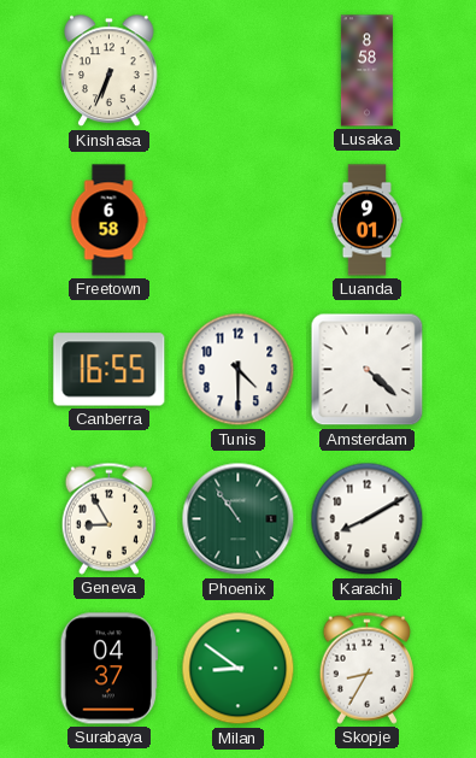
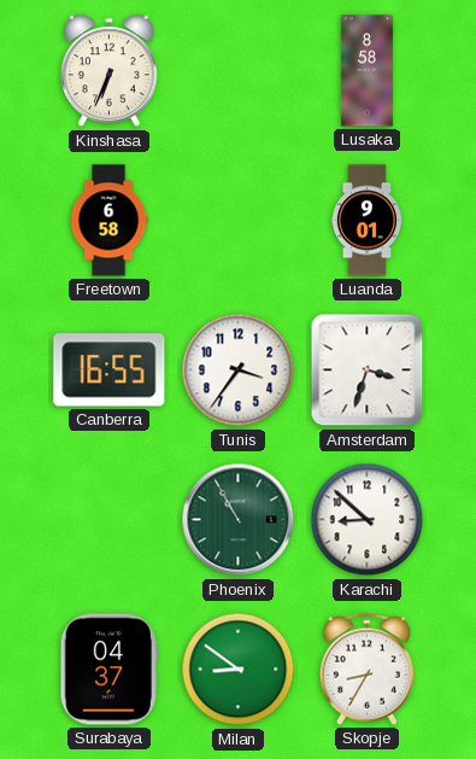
Tunis: 4:30 -> 3:36
Amsterdam: 4:22 -> 3:33
Geneva: 8:55 -> none
Phoenix: 10:54 -> 10:55
Karachi: 8:10 -> 8:52
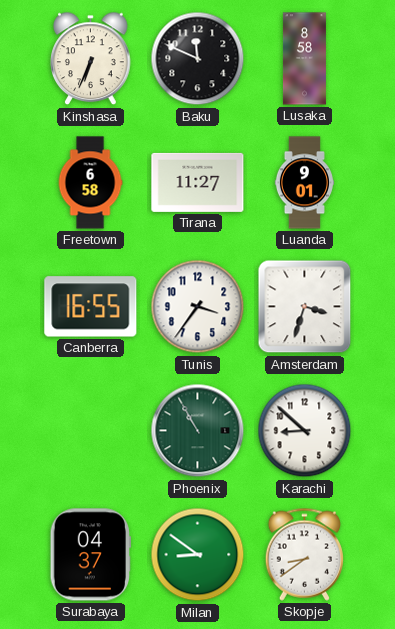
Baku: none -> 11:49
Tirana: none -> 11:27
Skopje: 8:35 -> 8:39
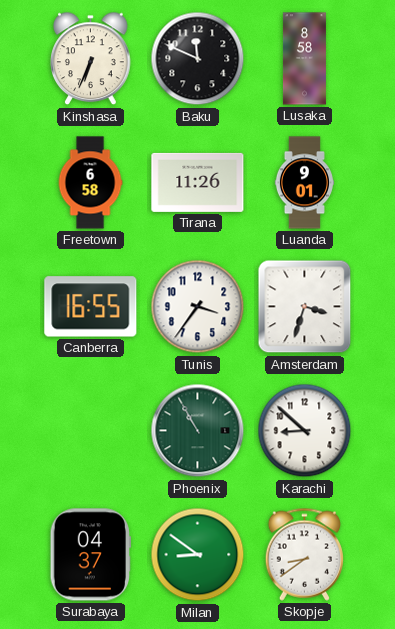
Tirana: 11:27 -> 11:26
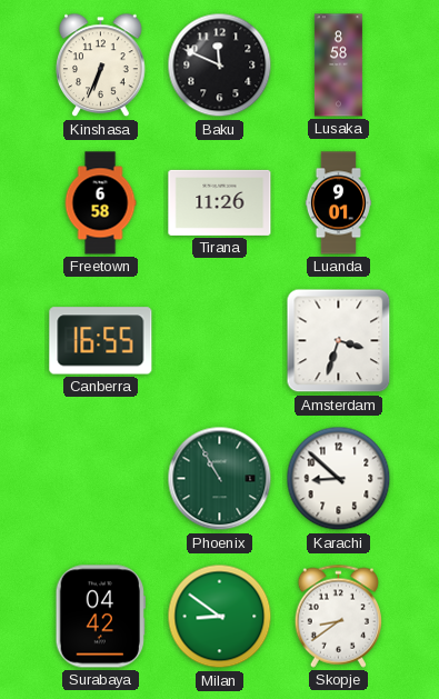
Tunis: 3:36 -> none
Surabaya: 04:37 -> 04:42
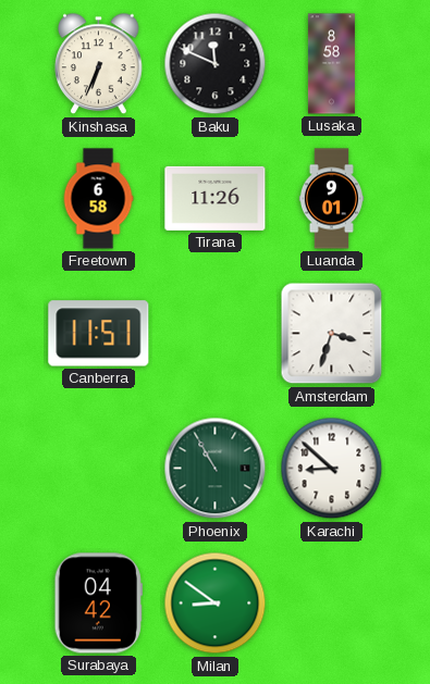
Canberra: 16:55 -> 11:51
Skopje: 8:39 -> none
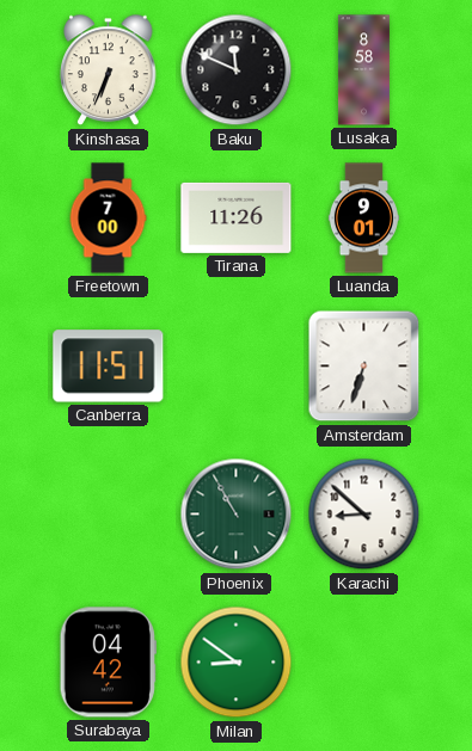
Freetown: 6:58 -> 7:00
Amsterdam: 3:33 -> 6:33
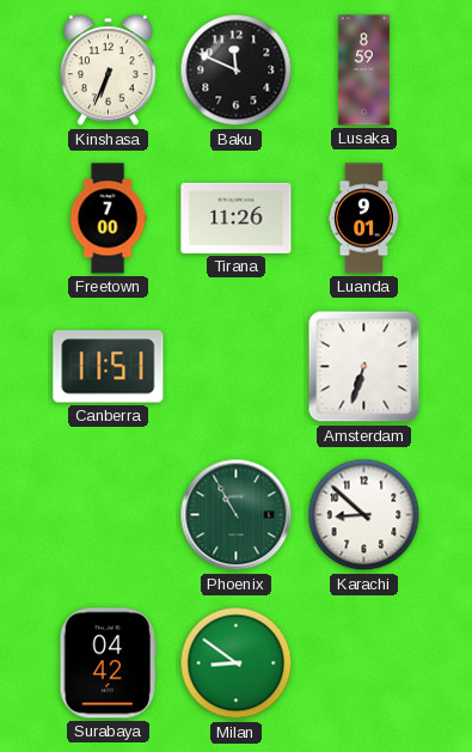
Lusaka: 8:58 -> 8:59
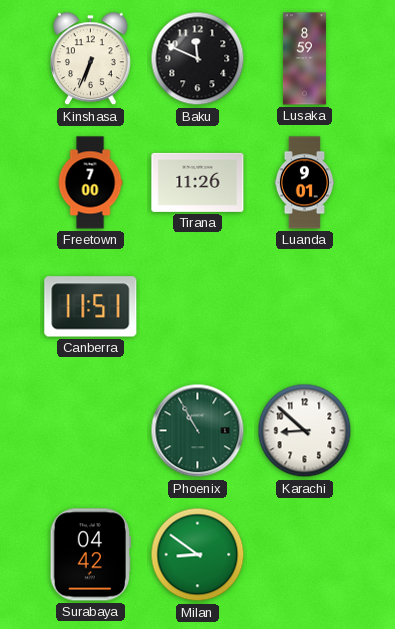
Amsterdam: 6:33 -> none
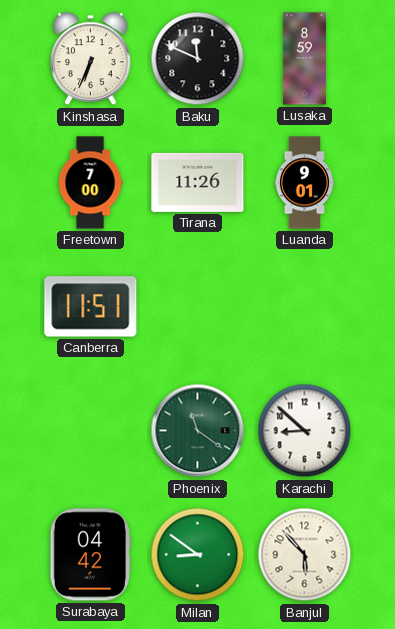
Phoenix: 10:55 -> 11:21
Banjul: none -> 5:53
